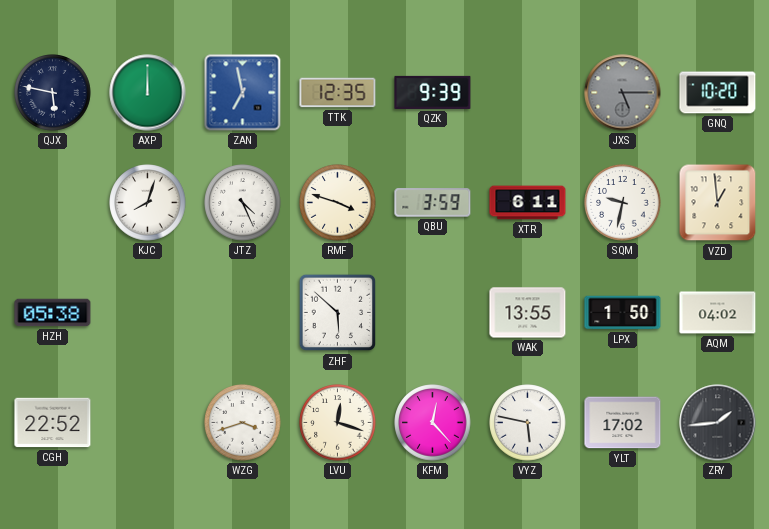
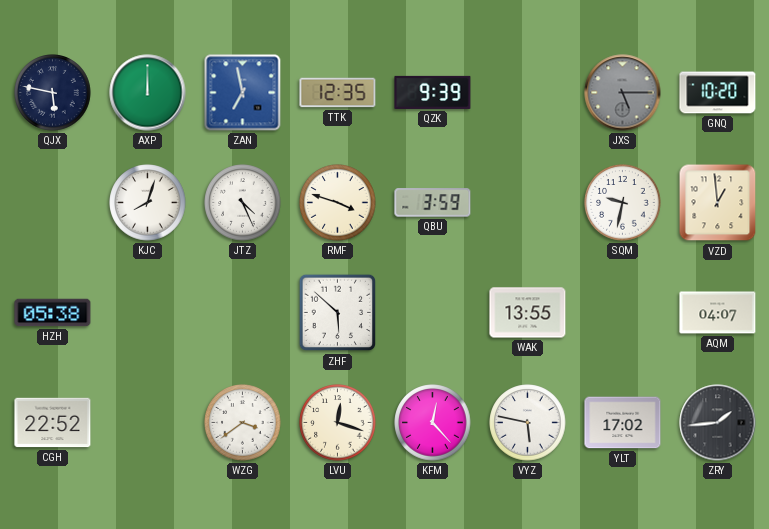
XTR: 6:11 -> none
LPX: 1:50 -> none
AQM: 04:02 -> 04:07
WZG: 3:42 -> 3:39
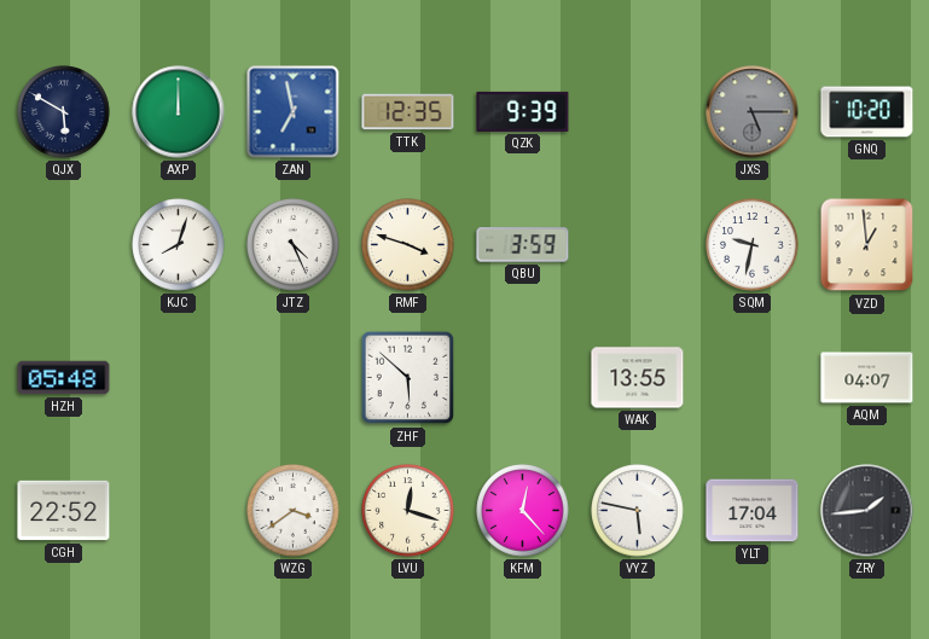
QJX: 5:47 -> 5:50
HZH: 05:38 -> 05:48
YLT: 17:02 -> 17:04
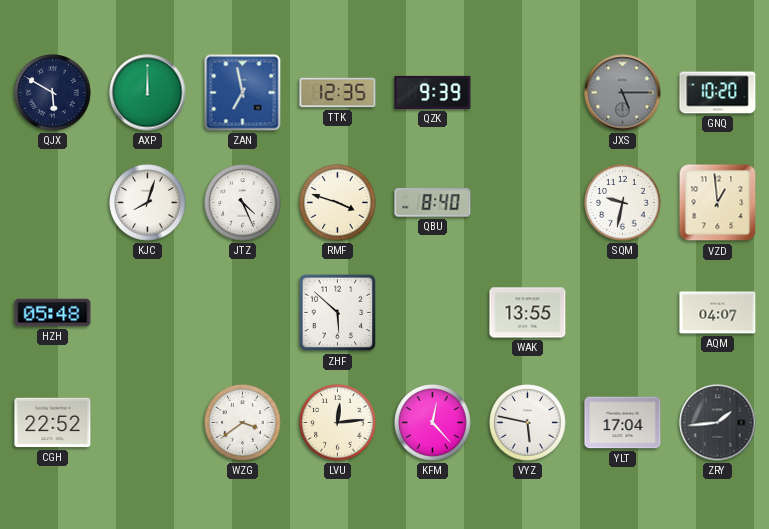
QBU: 3:59 -> 8:40
LVU: 12:18 -> 12:14
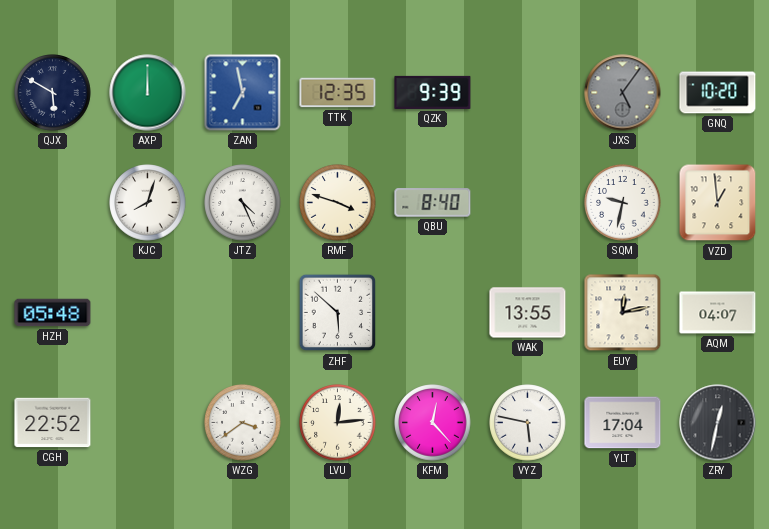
JXS: 5:15 -> 5:06
EUY: none -> 12:13
ZRY: 1:44 -> 12:32
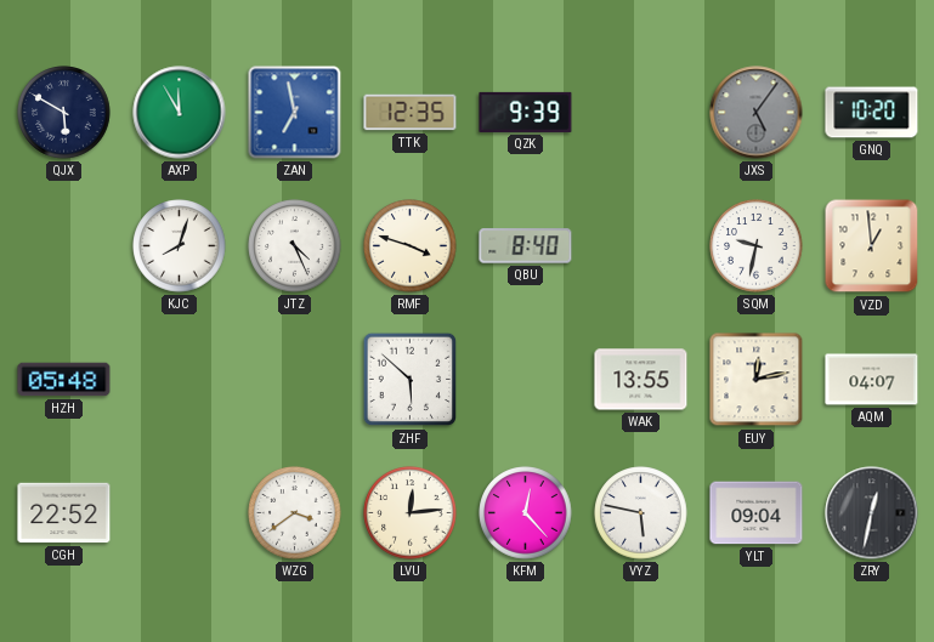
AXP: 12:00 -> 11:55
YLT: 17:04 -> 09:04
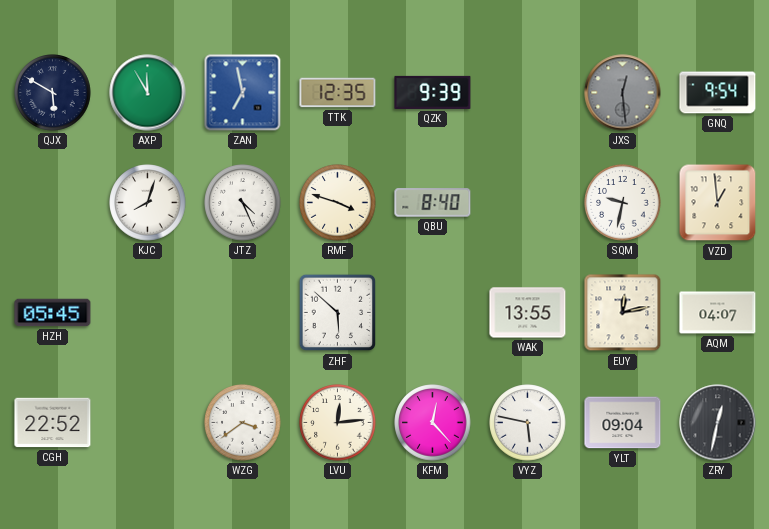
JXS: 5:06 -> 12:29
GNQ: 10:20 -> 9:54
HZH: 05:48 -> 05:45
